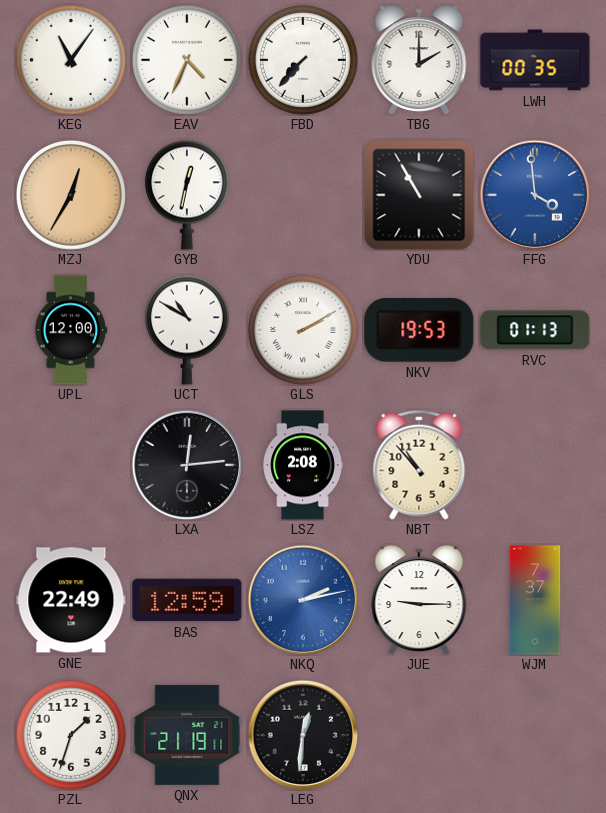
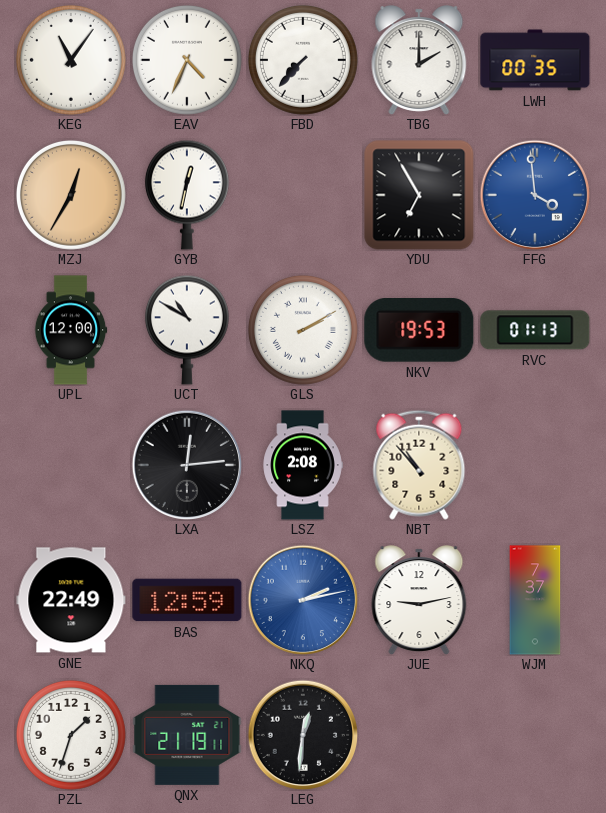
YDU: 10:55 -> 6:55
JUE: 9:15 -> 9:13
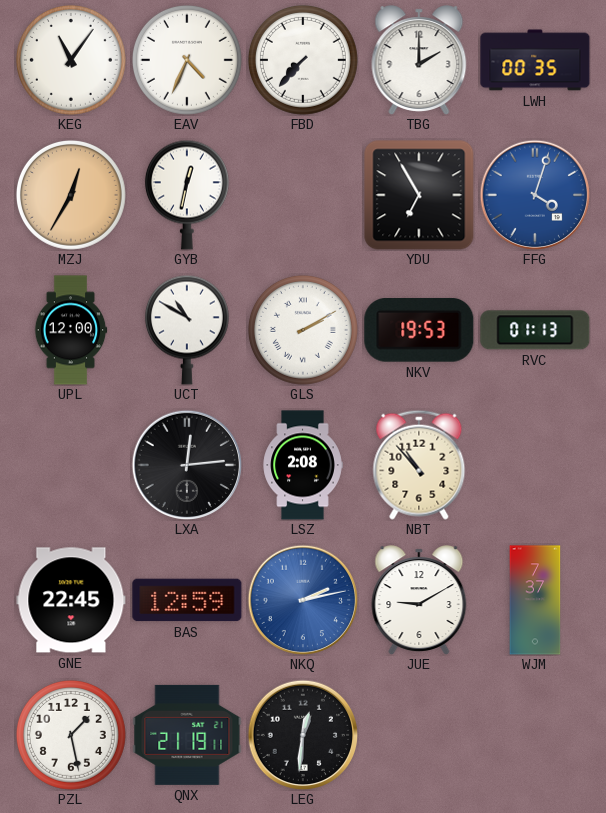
FFG: 3:59 -> 4:03
GNE: 22:49 -> 22:45
JUE: 9:13 -> 9:10
PZL: 1:33 -> 1:28
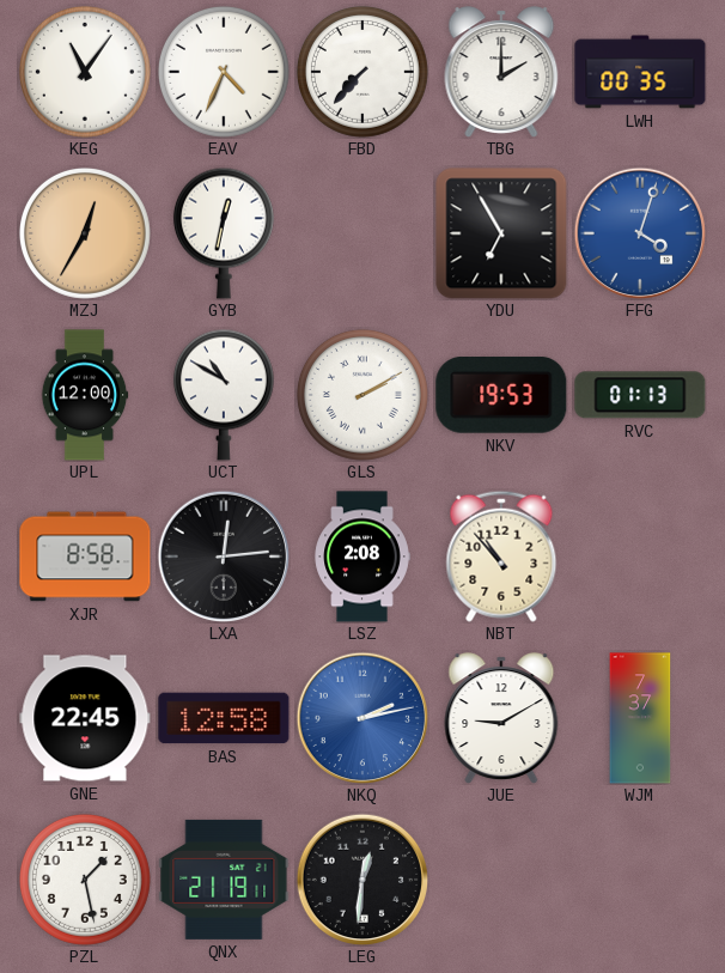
XJR: none -> 8:58
BAS: 12:59 -> 12:58
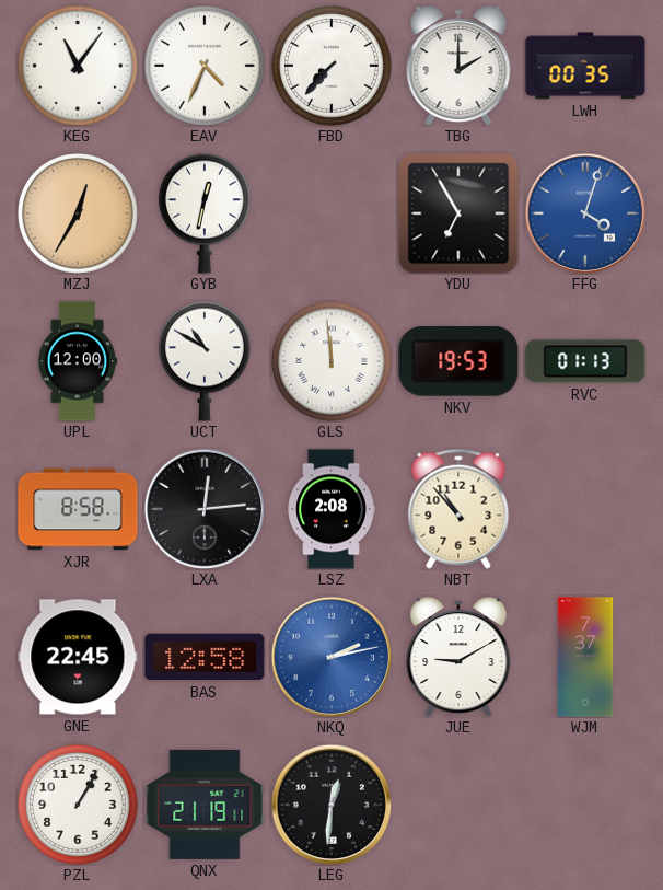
GLS: 2:10 -> 11:59
PZL: 1:28 -> 1:05
